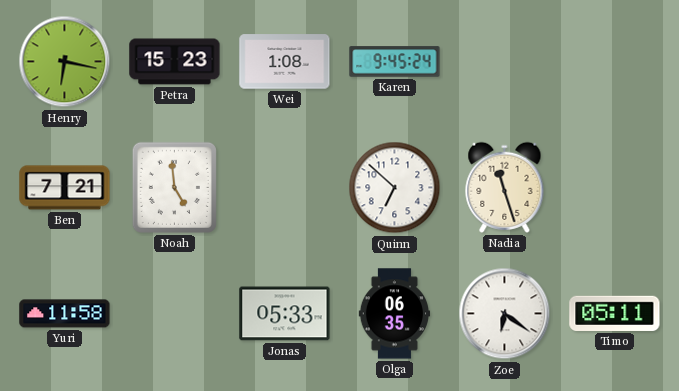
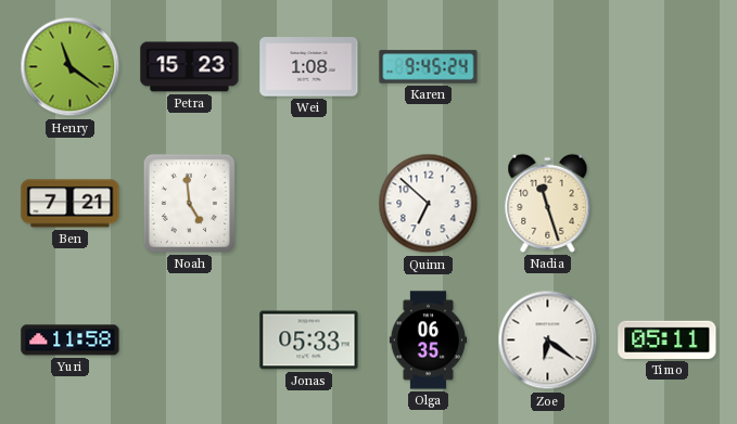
Henry: 6:17 -> 11:21
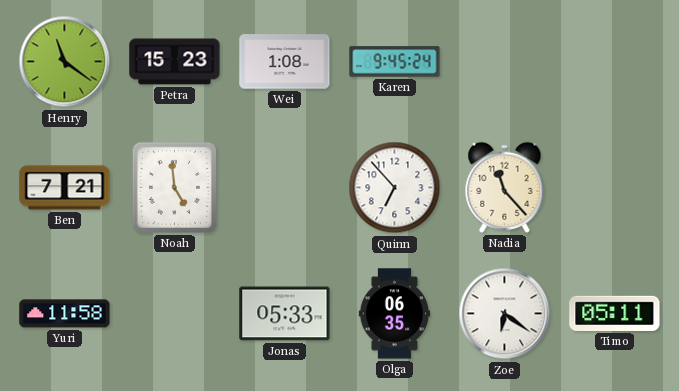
Quinn: 6:52 -> 6:53
Nadia: 11:27 -> 11:23
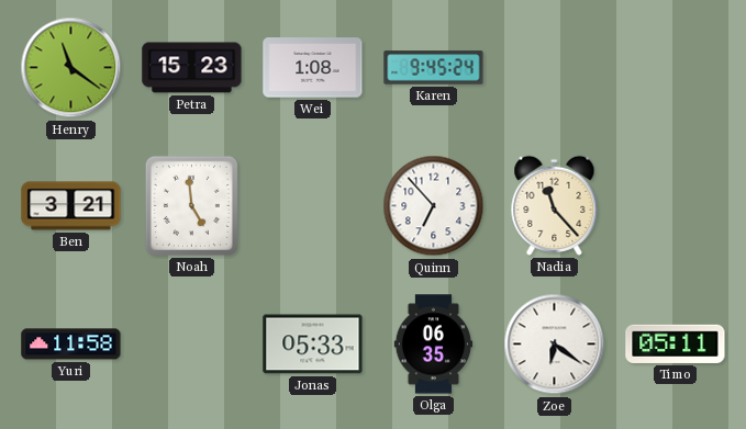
Ben: 7:21 -> 3:21
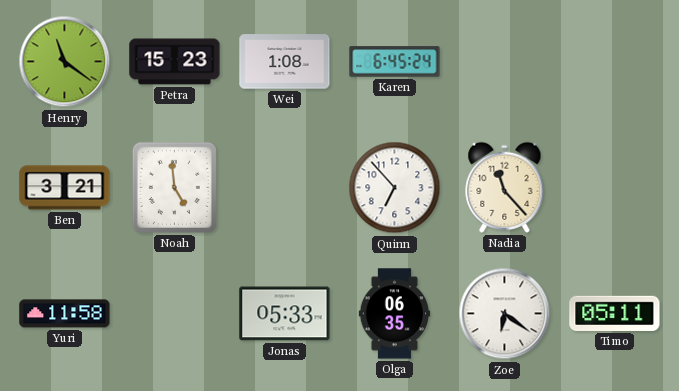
Karen: 9:45 -> 6:45
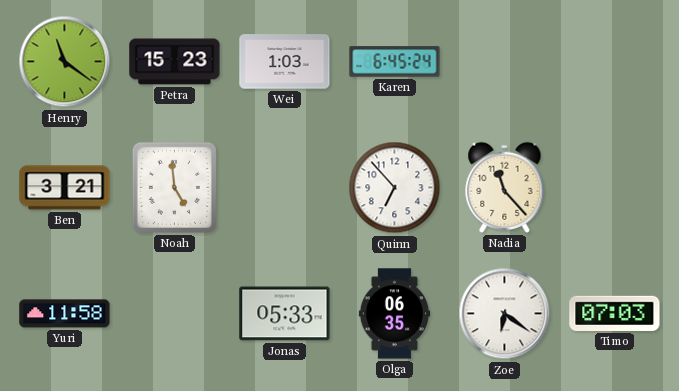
Wei: 1:08 -> 1:03
Timo: 05:11 -> 07:03
